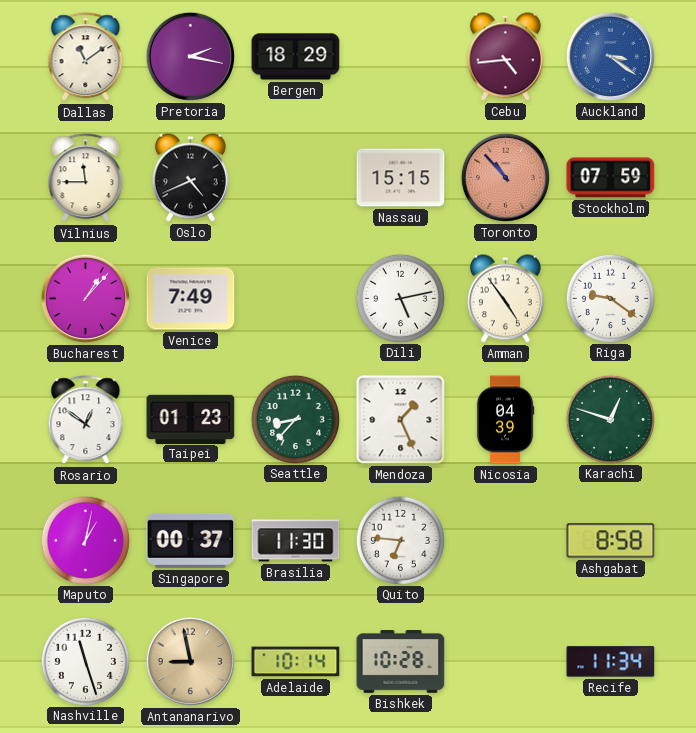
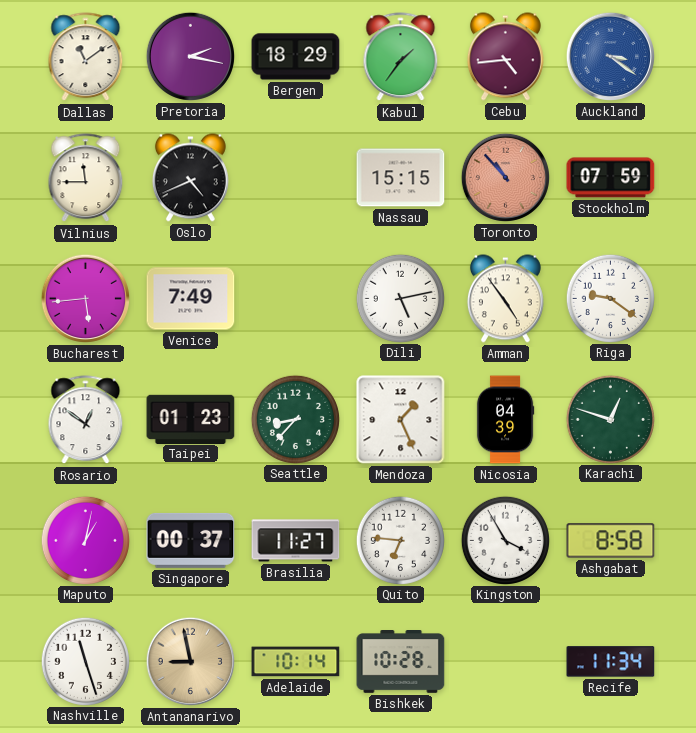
Kabul: none -> 1:36
Bucharest: 1:07 -> 5:44
Brasilia: 11:30 -> 11:27
Kingston: none -> 3:55
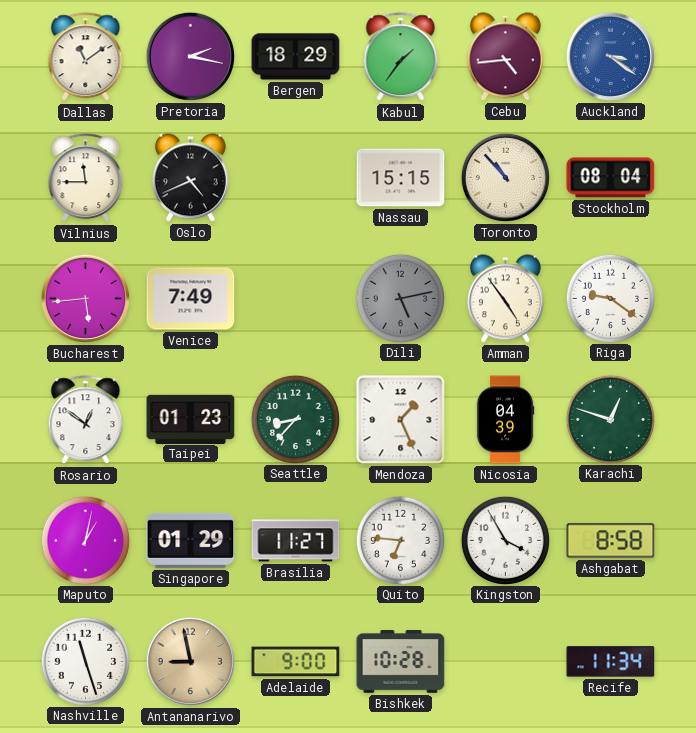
Toronto dial: salmon -> cream
Stockholm: 07:59 -> 08:04
Dili dial: white -> grey
Singapore: 00:37 -> 01:29
Adelaide: 10:14 -> 9:00
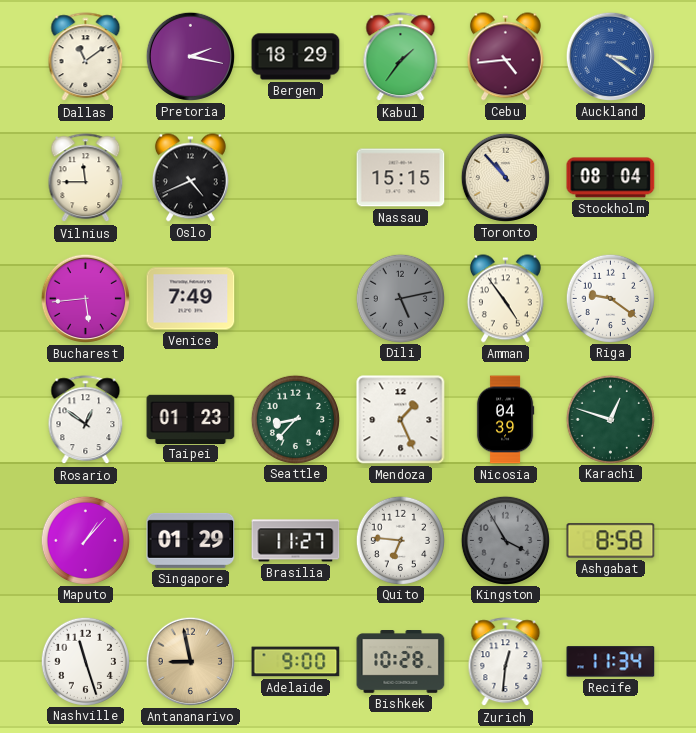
Maputo: 1:02 -> 1:07
Kingston dial: white -> grey
Zurich: none -> 12:31
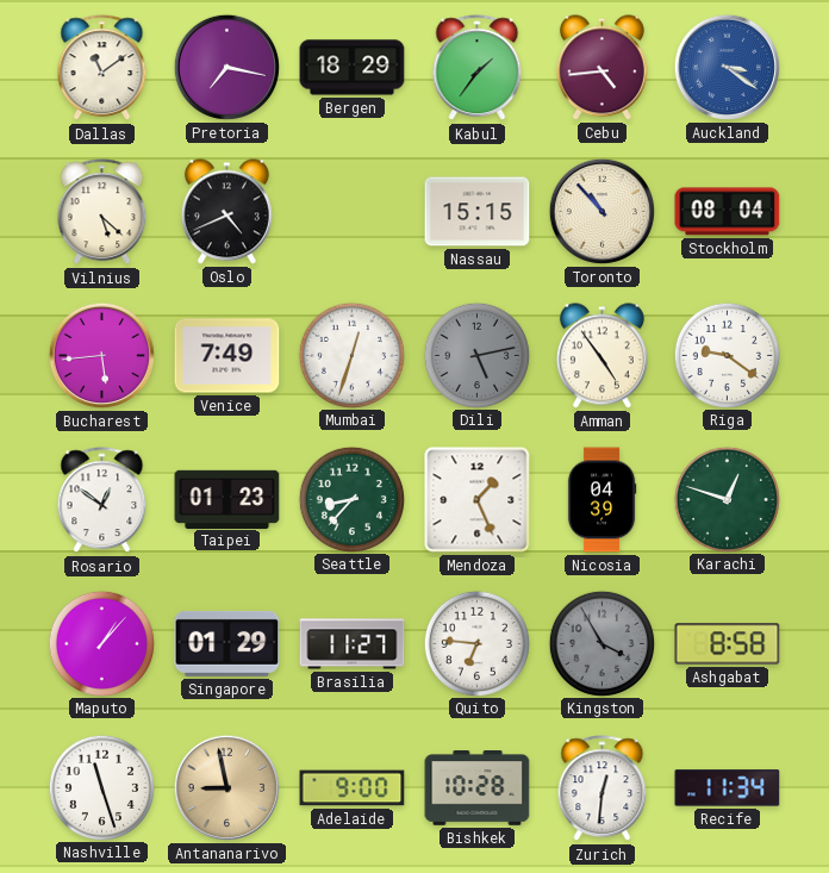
Pretoria: 2:17 -> 7:17
Vilnius: 11:45 -> 5:22
Mumbai: none -> 12:33
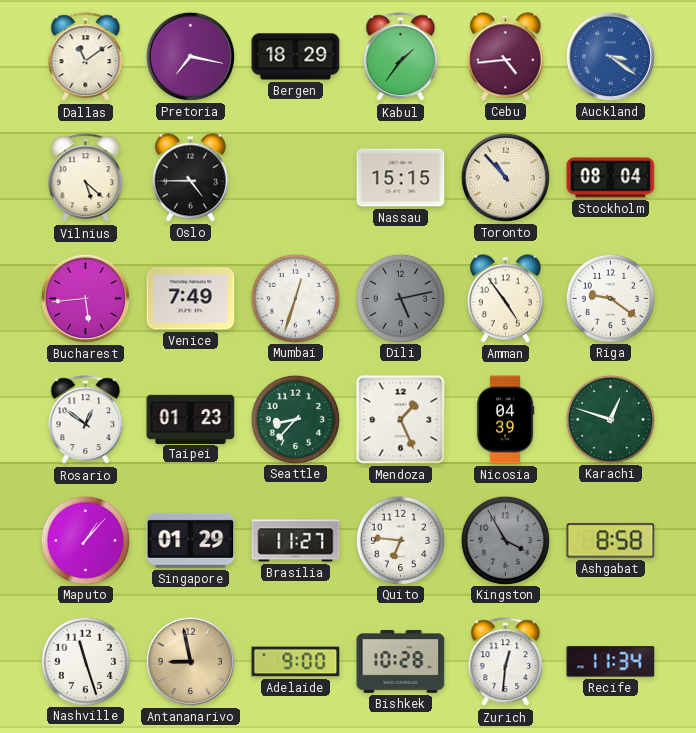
Oslo: 4:41 -> 4:45
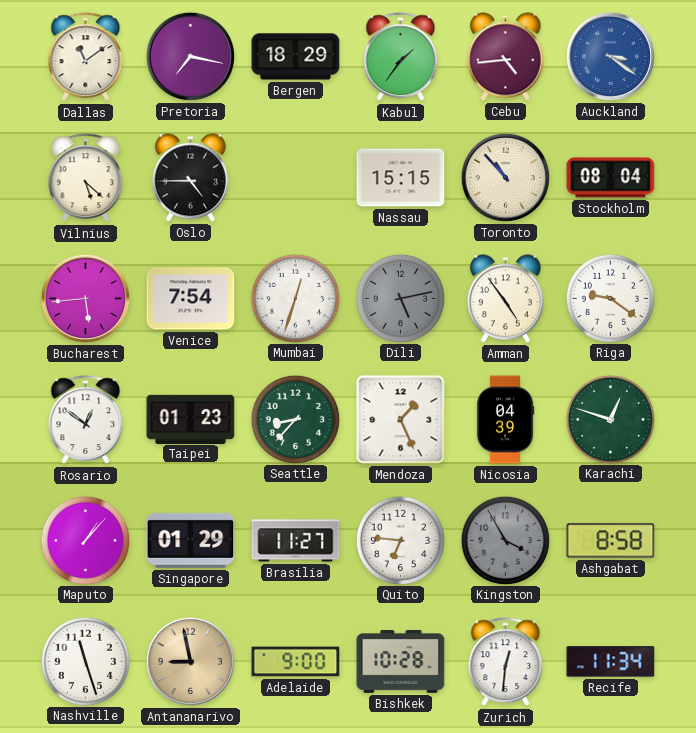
Venice: 7:49 -> 7:54
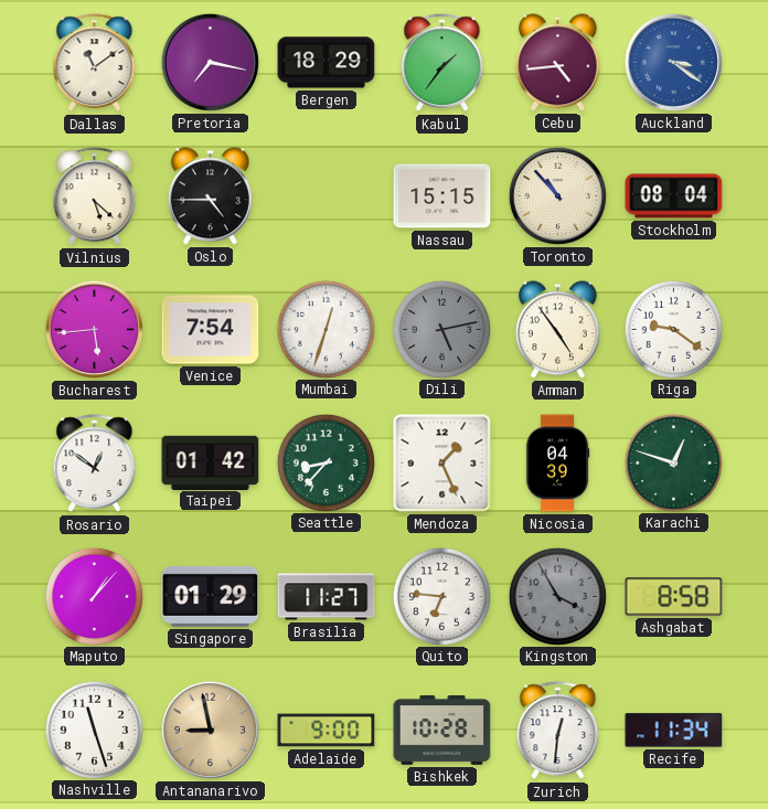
Taipei: 01:23 -> 01:42
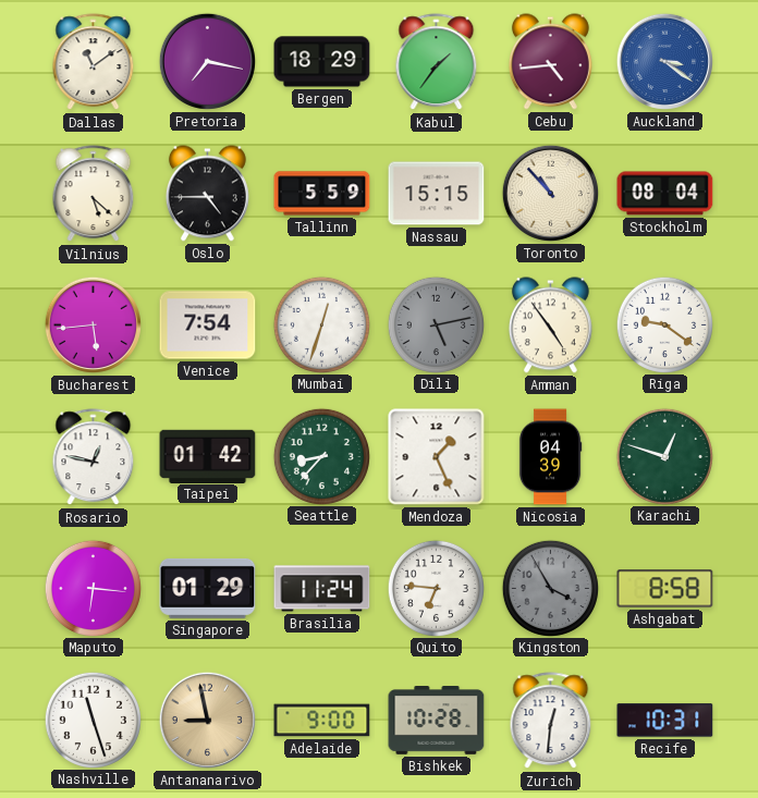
Tallinn: none -> 5:59
Rosario: 12:51 -> 12:47
Maputo: 1:07 -> 6:16
Brasilia: 11:27 -> 11:24
Recife: 11:34 -> 10:31
